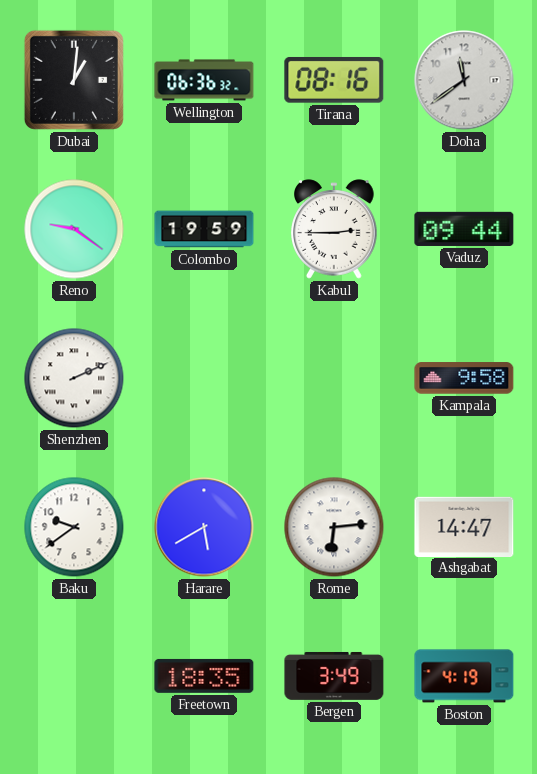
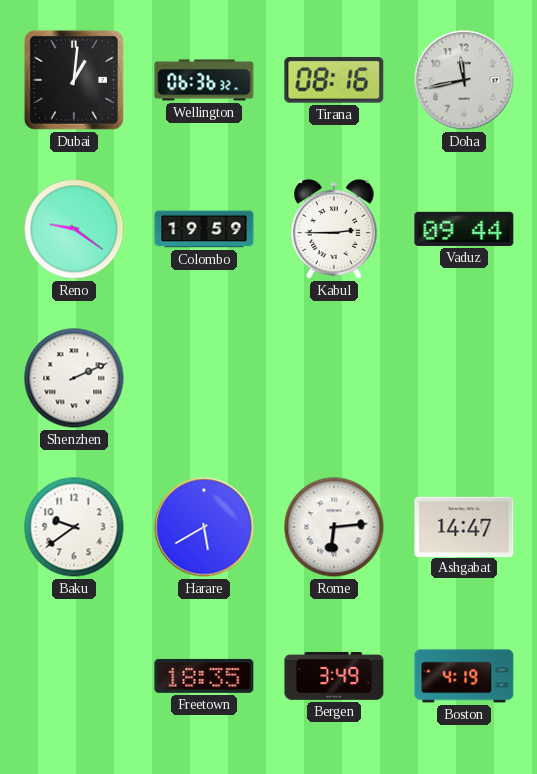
Doha: 11:39 -> 11:43
Kampala: 9:58 -> none
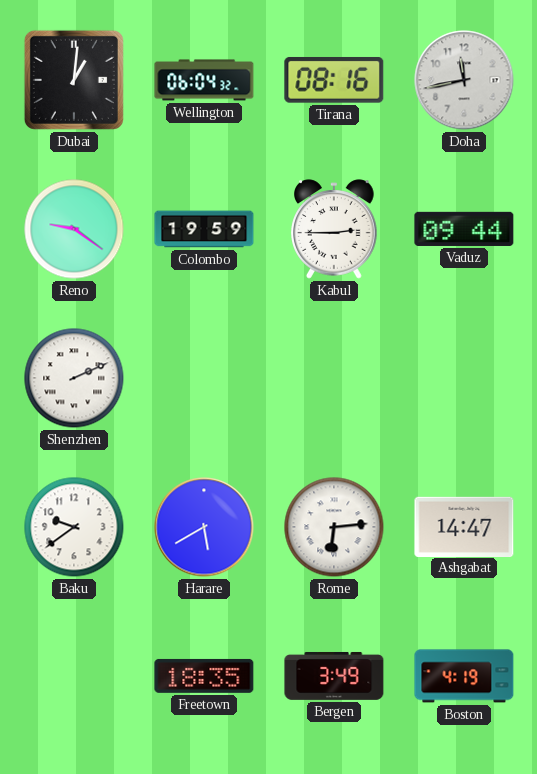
Wellington: 06:36 -> 06:04
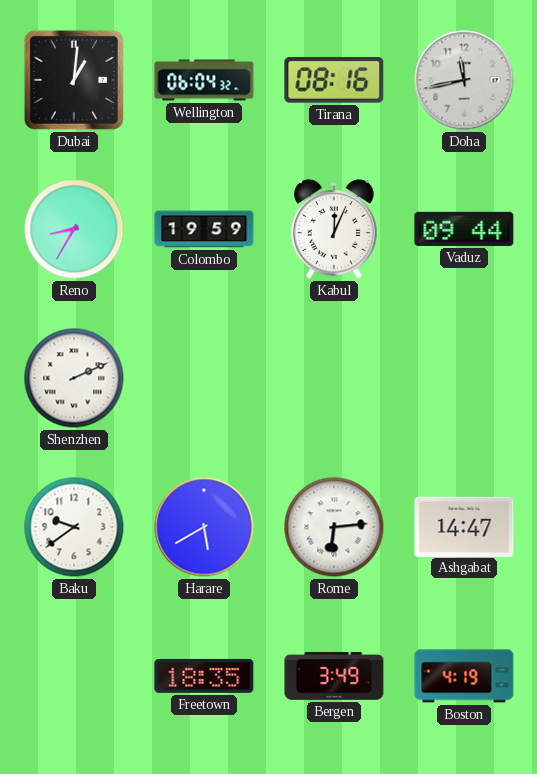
Reno: 9:21 -> 8:35
Kabul: 2:45 -> 12:04
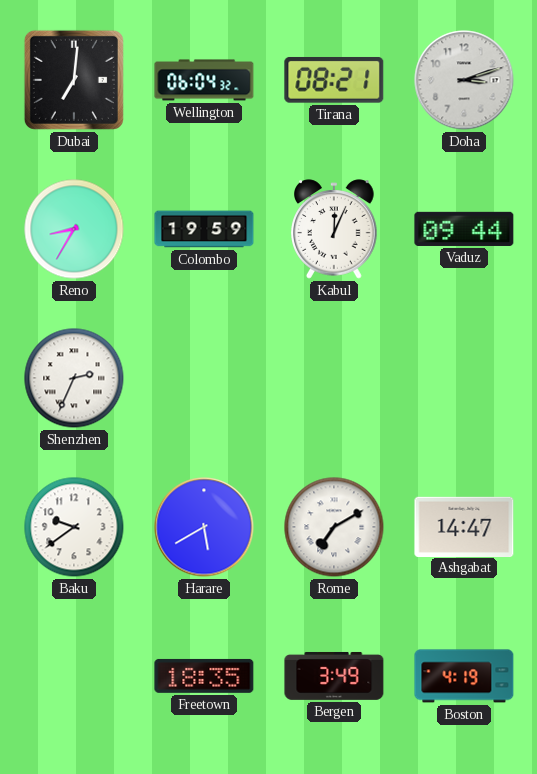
Dubai: 1:01 -> 7:01
Tirana: 08:16 -> 08:21
Doha: 11:43 -> 3:12
Shenzhen: 2:11 -> 2:34
Rome: 6:14 -> 7:10
